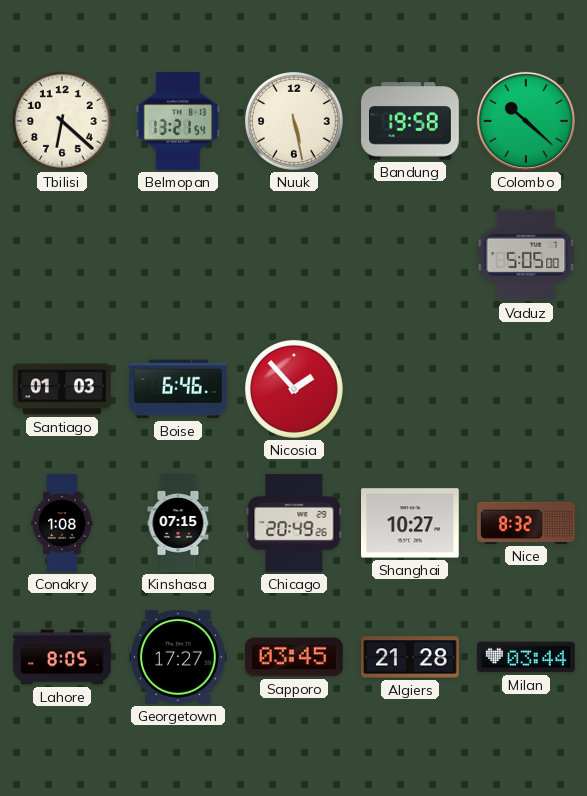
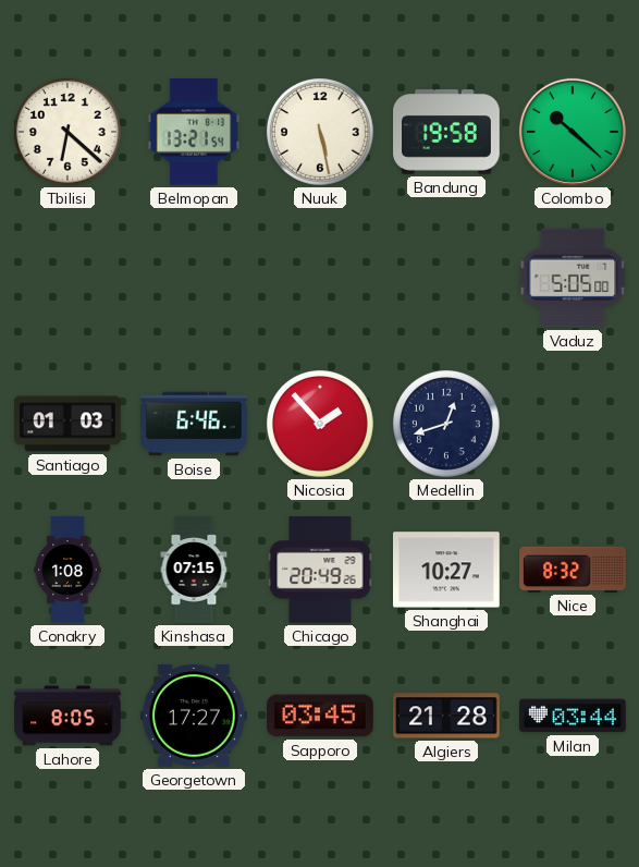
Medellin: none -> 12:42
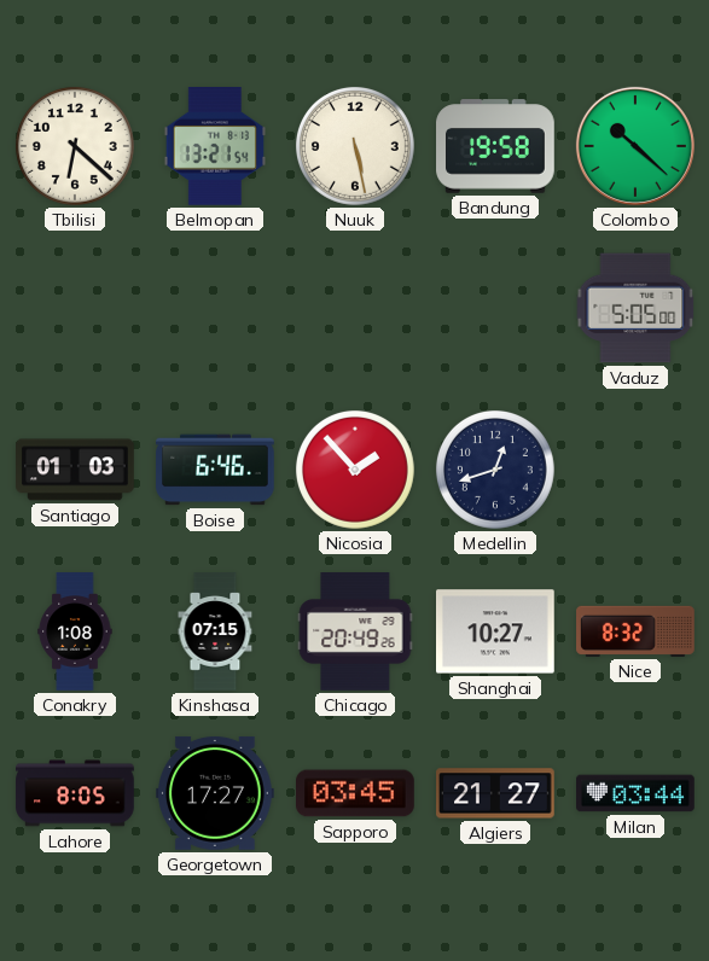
Algiers: 21:28 -> 21:27
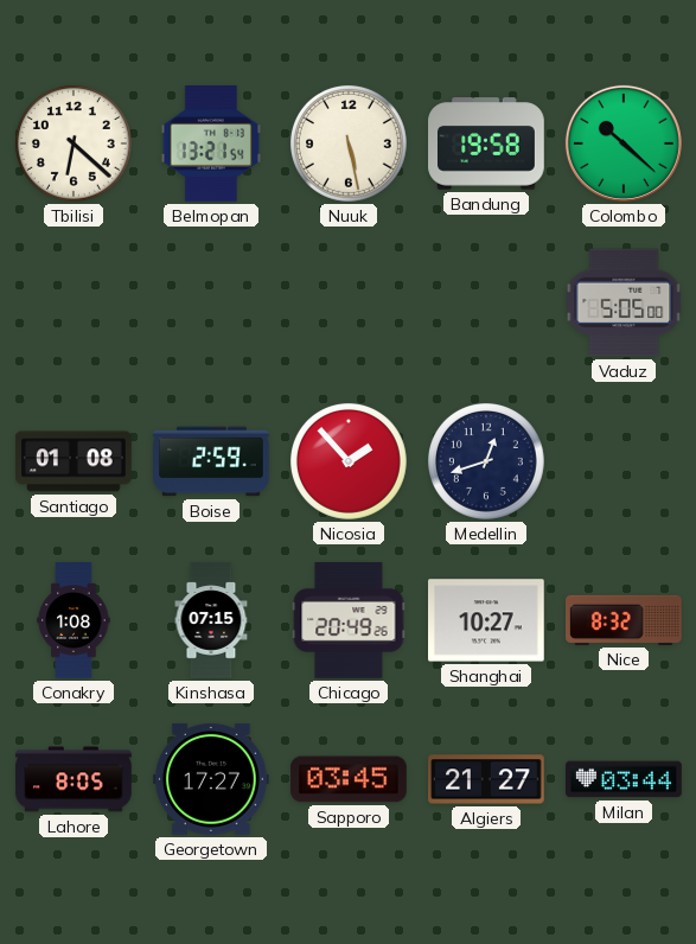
Santiago: 01:03 -> 01:08
Boise: 6:46 -> 2:59
